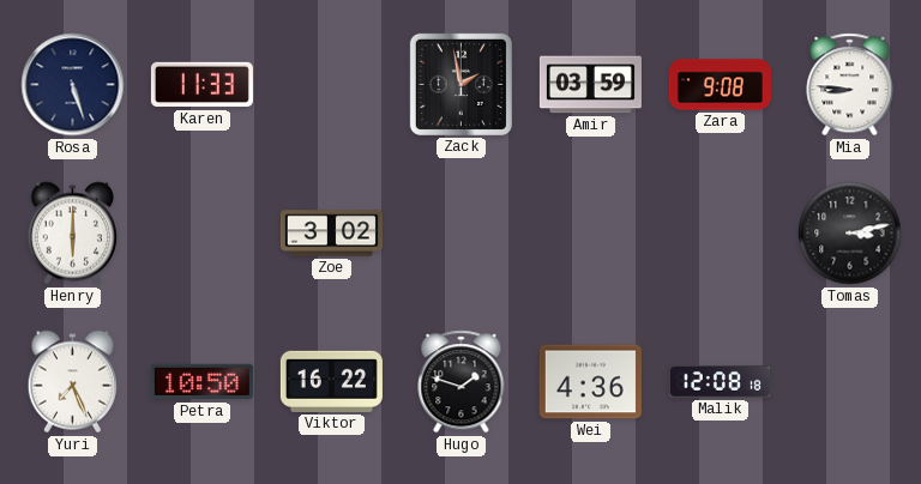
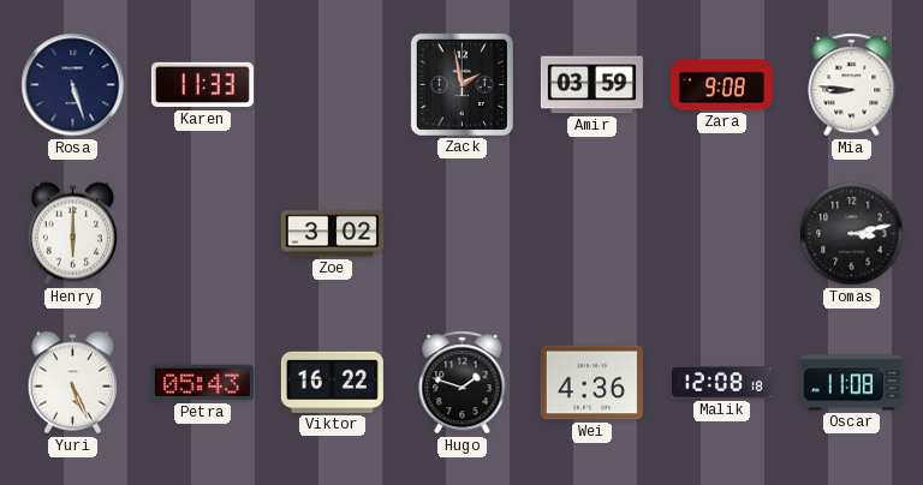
Yuri: 7:26 -> 5:26
Petra: 10:50 -> 05:43
Oscar: none -> 11:08
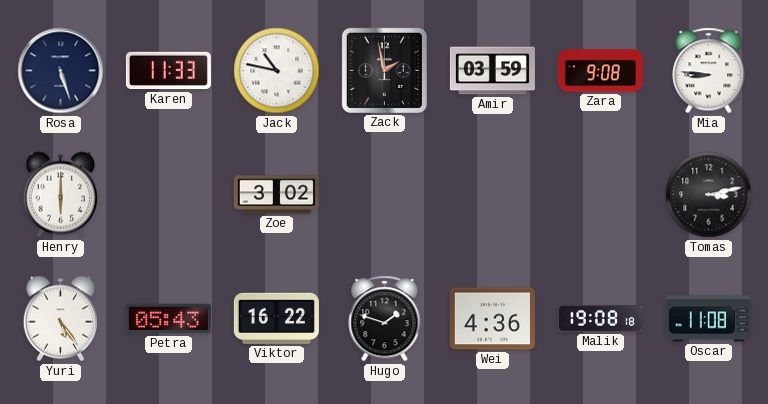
Jack: none -> 10:47
Yuri: 5:26 -> 5:24
Malik: 12:08 -> 19:08
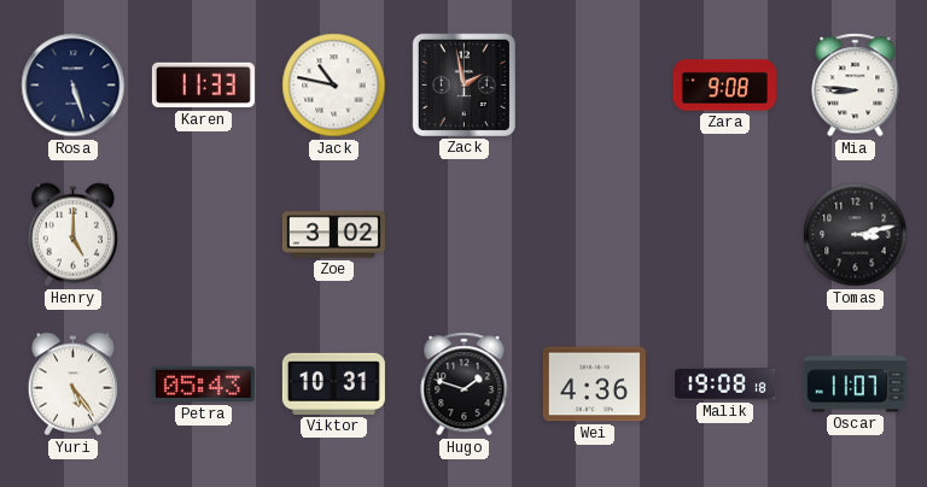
Amir: 03:59 -> none
Henry: 6:00 -> 5:00
Viktor: 16:22 -> 10:31
Oscar: 11:08 -> 11:07
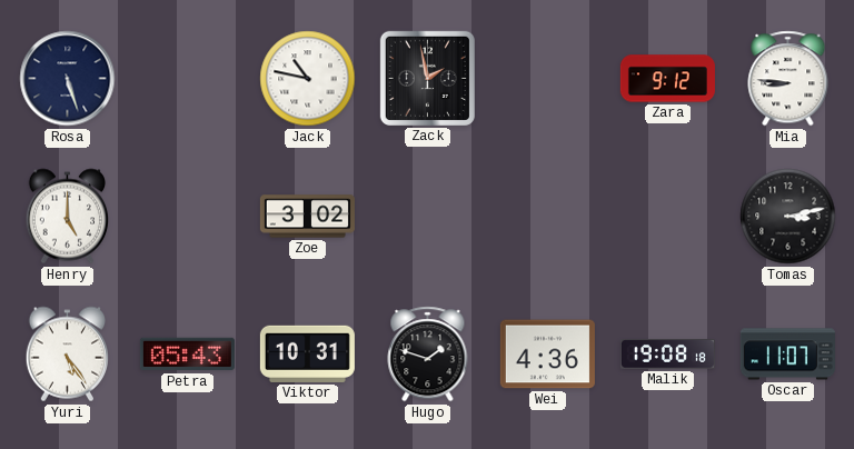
Karen: 11:33 -> none
Zara: 9:08 -> 9:12
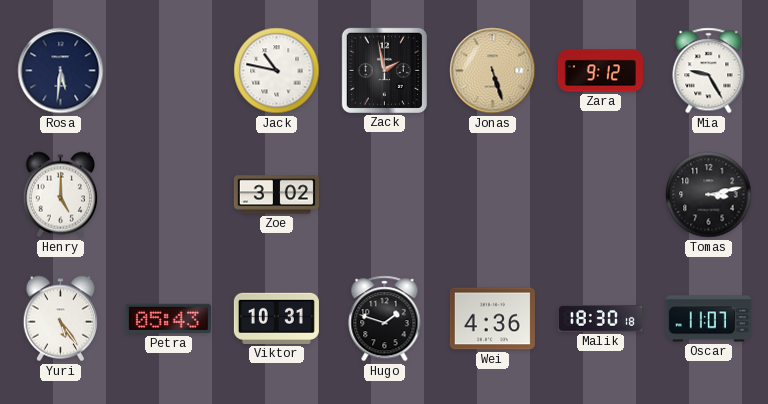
Rosa: 5:27 -> 5:31
Jonas: none -> 5:27
Mia: 8:46 -> 9:25
Malik: 19:08 -> 18:30
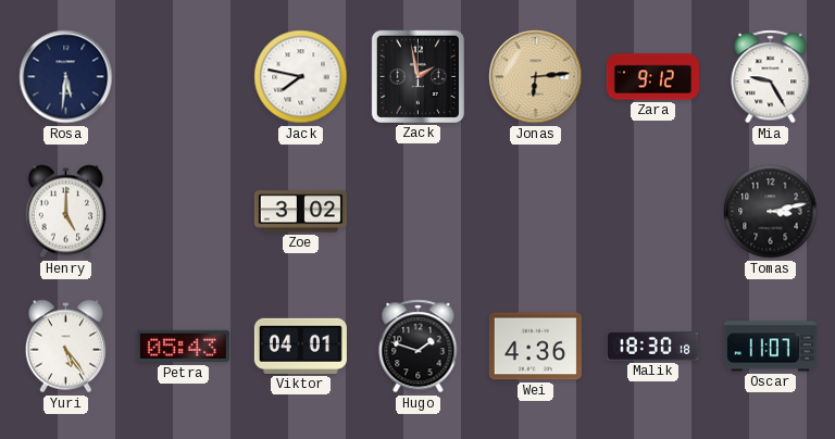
Jack: 10:47 -> 7:47
Jonas: 5:27 -> 6:14
Viktor: 10:31 -> 04:01
